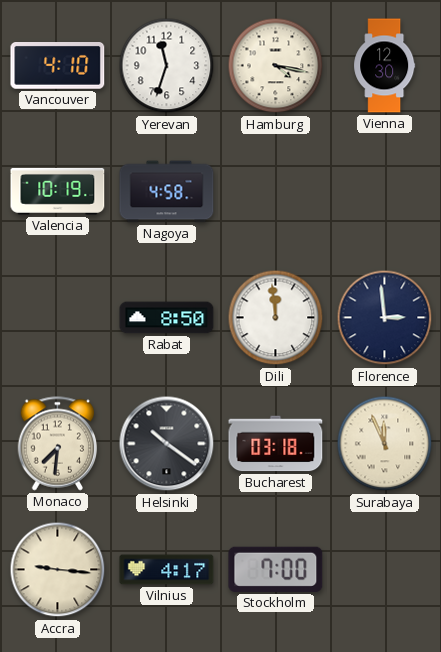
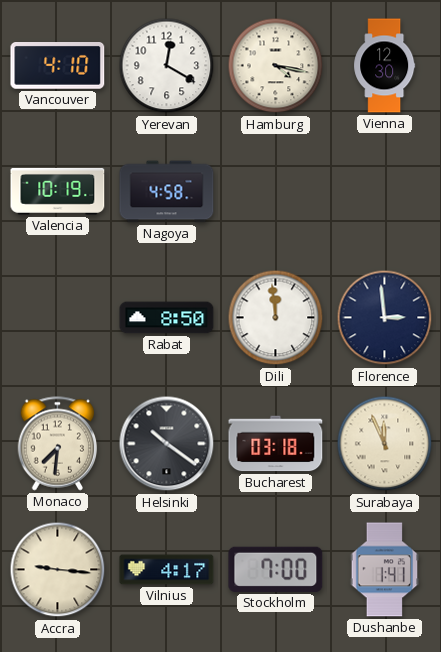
Yerevan: 11:33 -> 12:20
Dushanbe: none -> 1:41
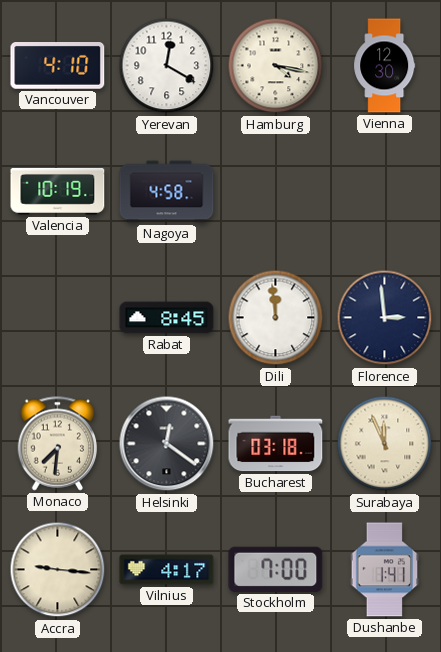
Rabat: 8:50 -> 8:45
Helsinki: 10:21 -> 12:21
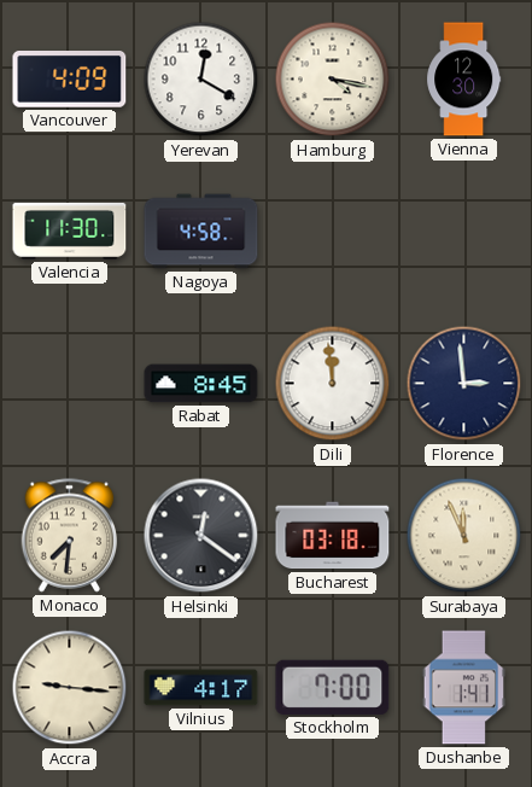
Vancouver: 4:10 -> 4:09
Valencia: 10:19 -> 11:30
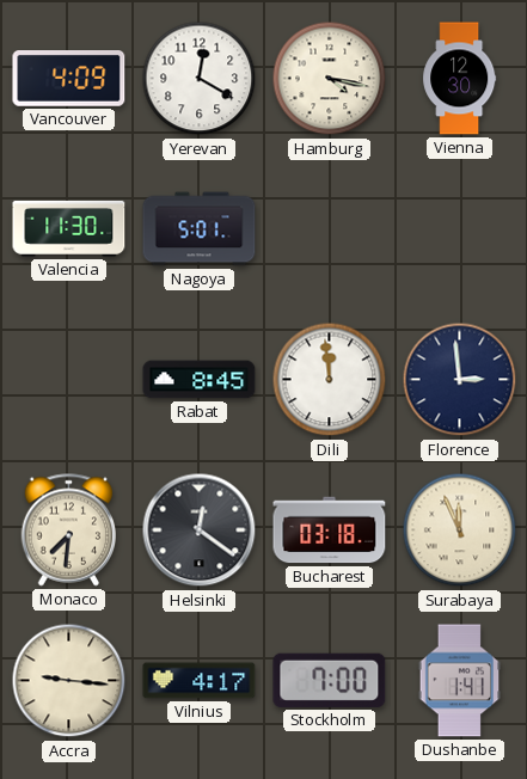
Nagoya: 4:58 -> 5:01
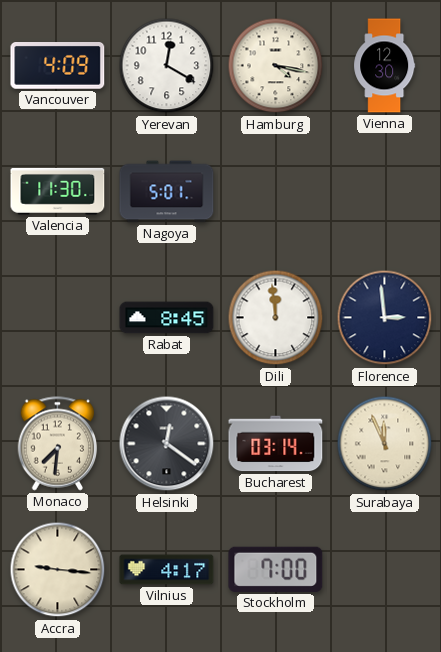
Bucharest: 03:18 -> 03:14
Dushanbe: 1:41 -> none
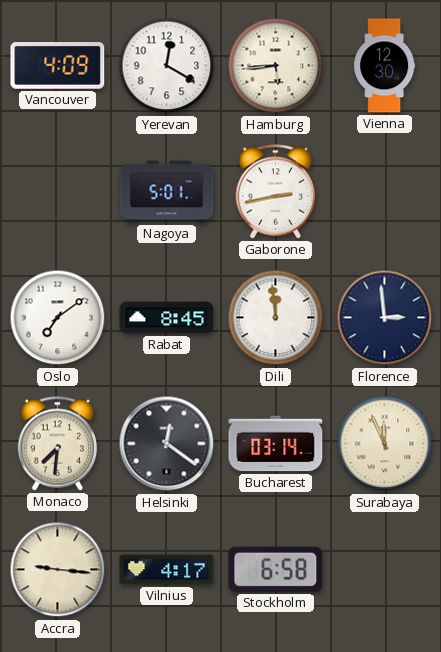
Hamburg: 4:17 -> 5:44
Valencia: 11:30 -> none
Gaborone: none -> 2:43
Oslo: none -> 7:09
Stockholm: 7:00 -> 6:58
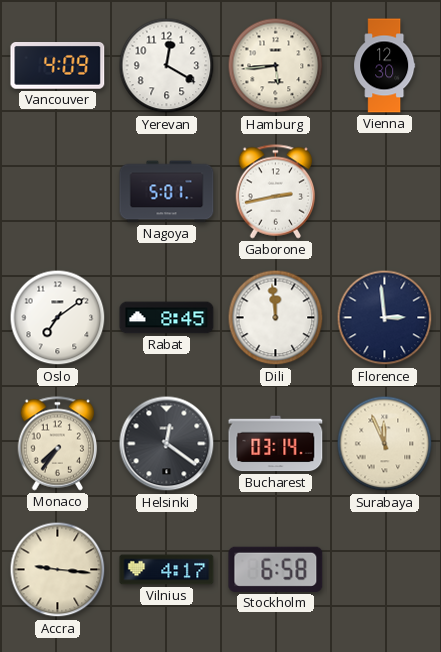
Monaco: 7:31 -> 7:36
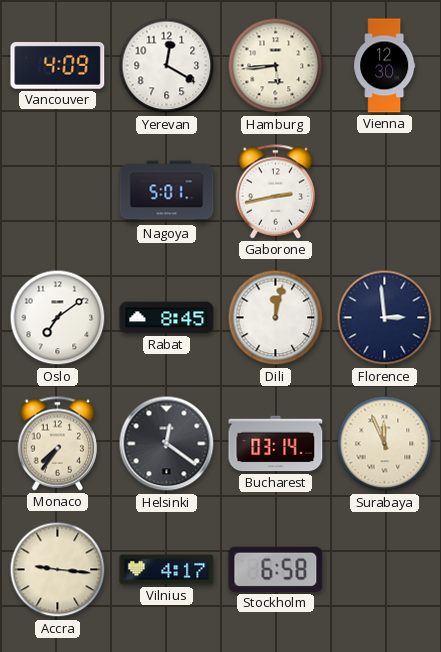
Dili: 11:59 -> 12:02
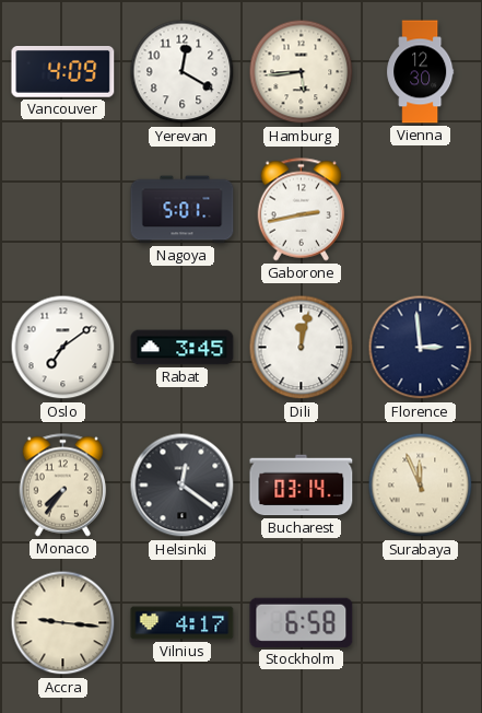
Rabat: 8:45 -> 3:45
